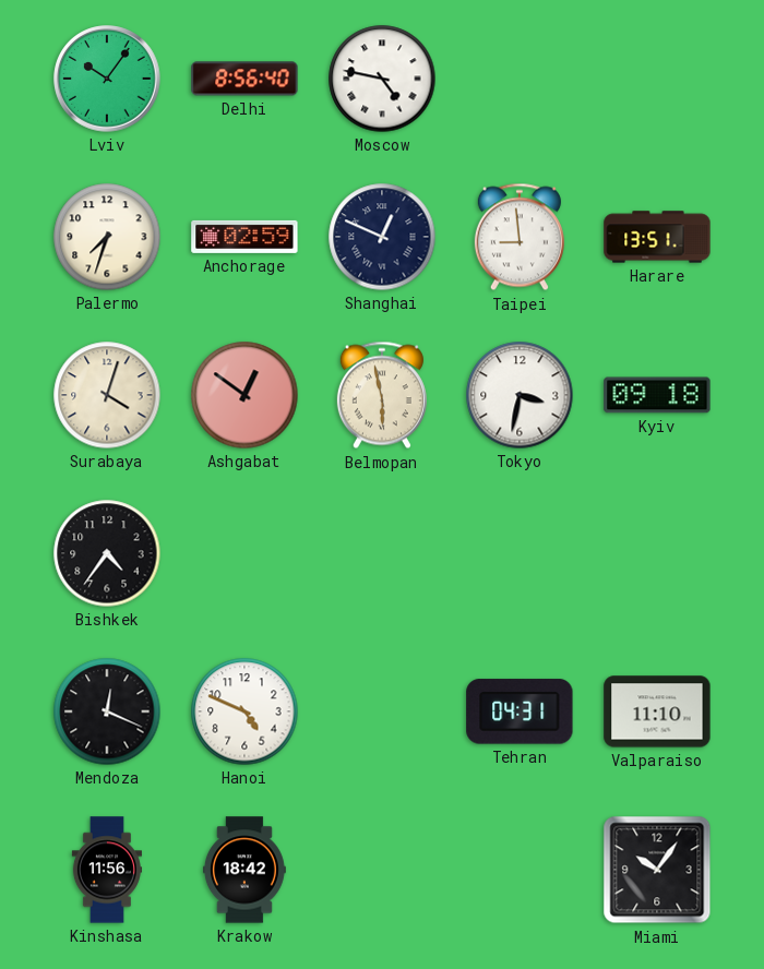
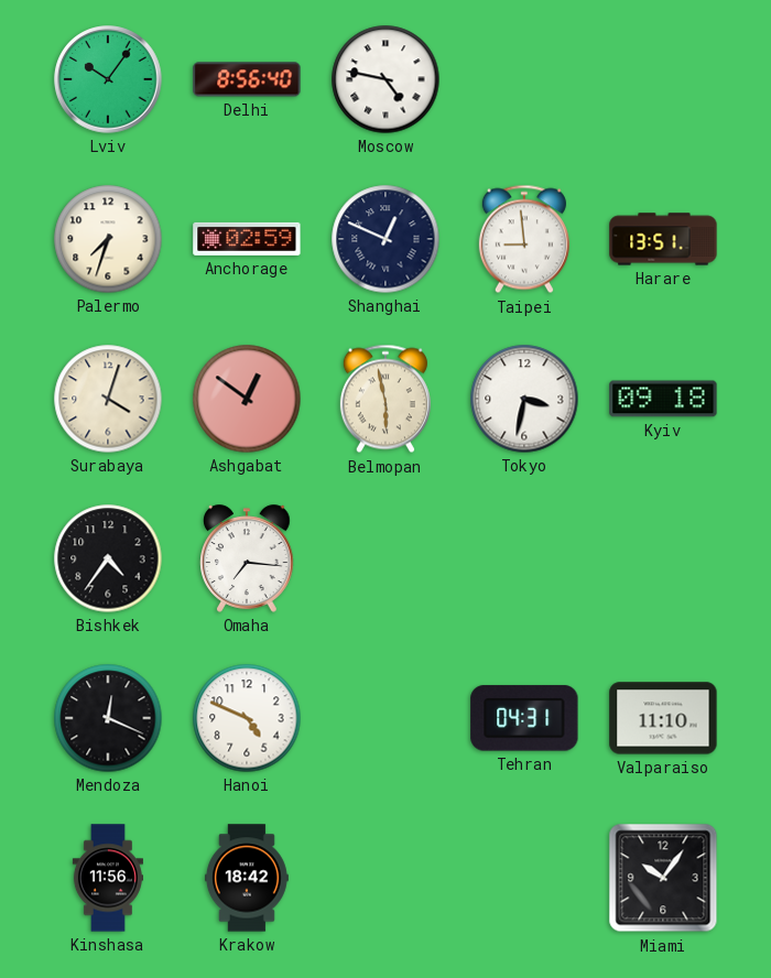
Omaha: none -> 7:16
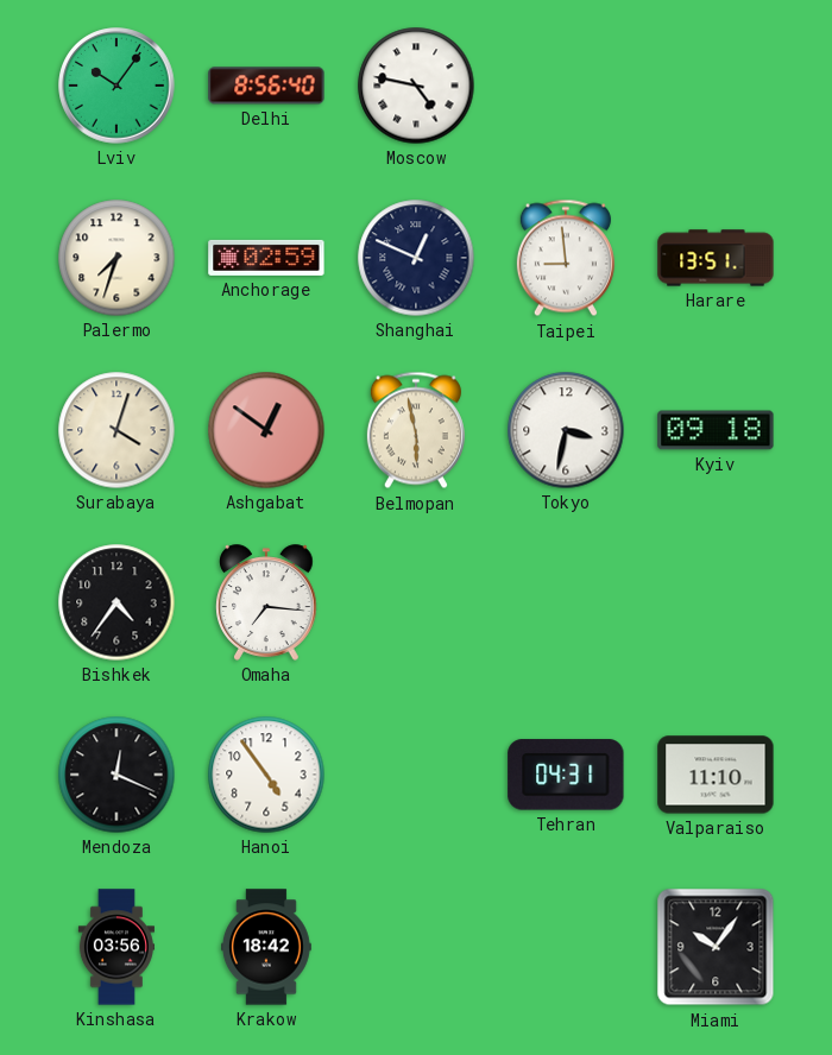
Hanoi: 4:49 -> 4:54
Kinshasa: 11:56 -> 03:56
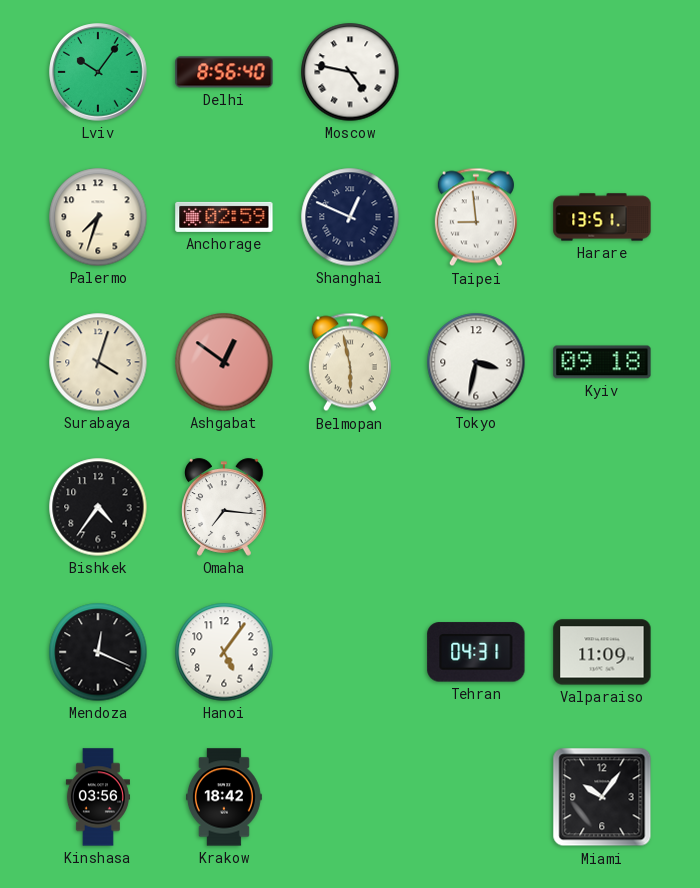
Hanoi: 4:54 -> 5:06
Valparaiso: 11:10 -> 11:09
